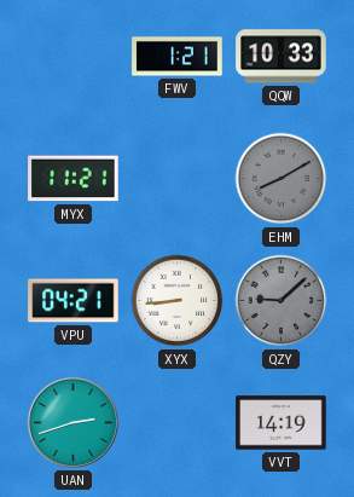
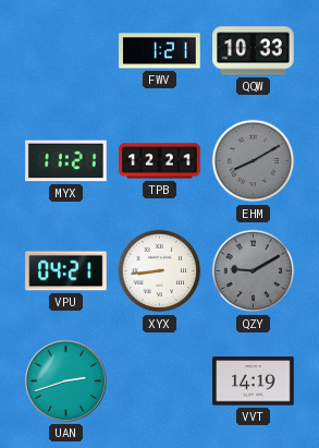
TPB: none -> 12:21
QZY: 9:08 -> 9:10
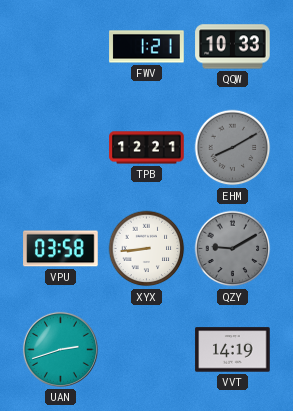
MYX: 11:21 -> none
VPU: 04:21 -> 03:58
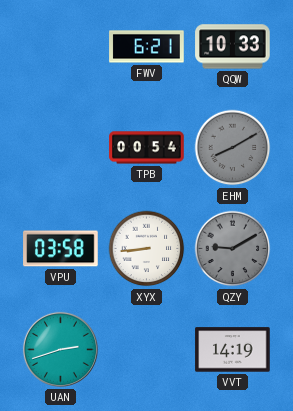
FWV: 1:21 -> 6:21
TPB: 12:21 -> 00:54
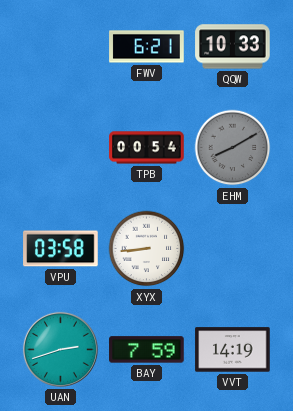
QZY: 9:10 -> none
BAY: none -> 7:59
